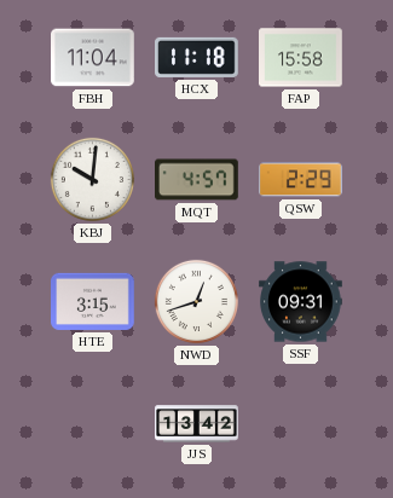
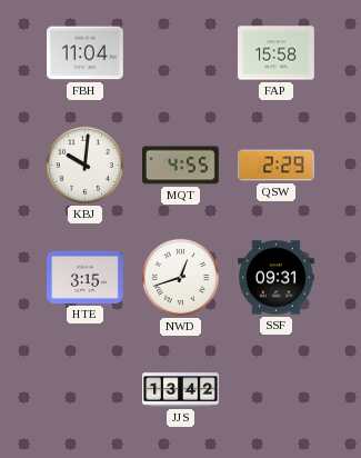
HCX: 11:18 -> none
MQT: 4:57 -> 4:55
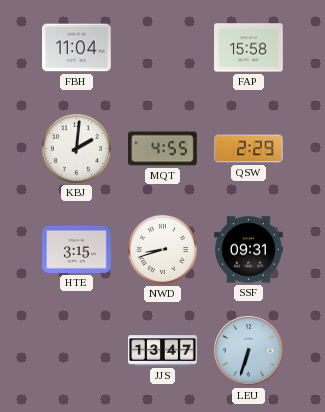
KBJ: 10:01 -> 2:01
NWD: 12:42 -> 8:42
JJS: 13:42 -> 13:47
LEU: none -> 6:33
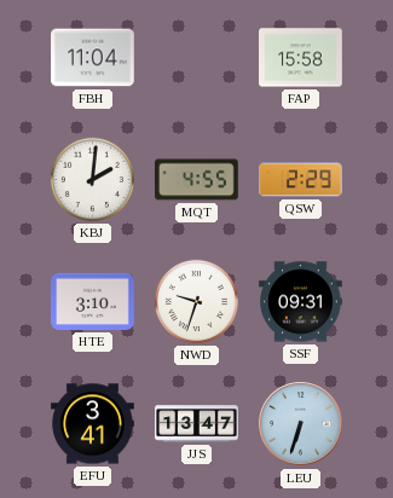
HTE: 3:15 -> 3:10
NWD: 8:42 -> 9:33
EFU: none -> 3:41
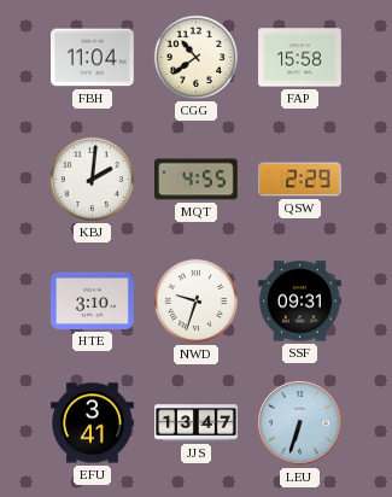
CGG: none -> 10:39
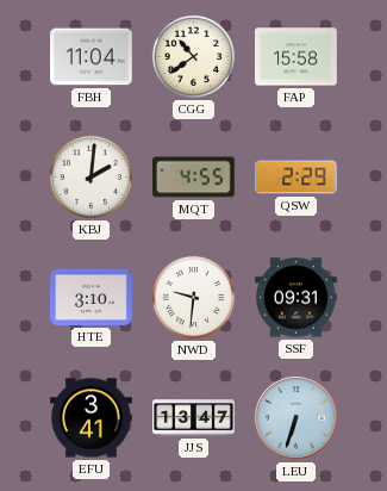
NWD: 9:33 -> 9:31
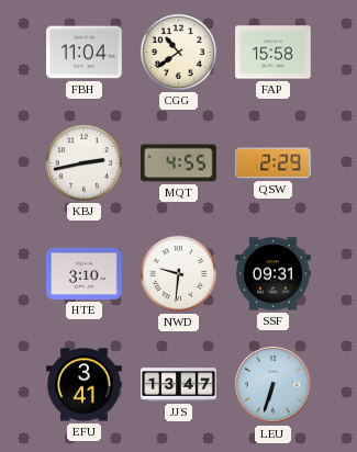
KBJ: 2:01 -> 2:43
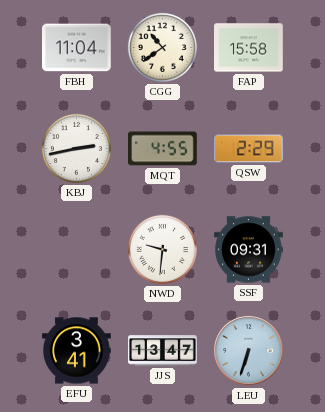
HTE: 3:10 -> none
